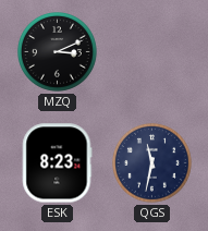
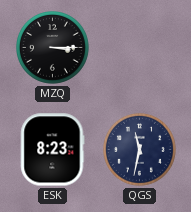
MZQ: 3:11 -> 3:15
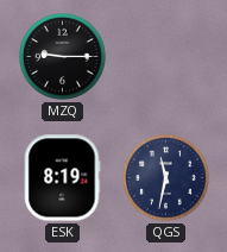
MZQ: 3:15 -> 9:15
ESK: 8:23 -> 8:19
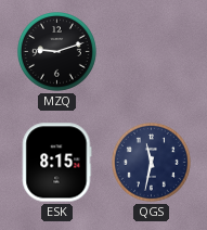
MZQ: 9:15 -> 9:12
ESK: 8:19 -> 8:15
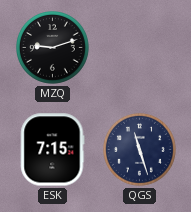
ESK: 8:15 -> 7:15
QGS: 11:32 -> 11:27
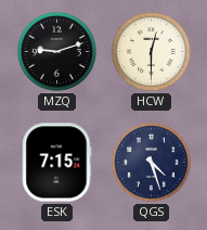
HCW: none -> 12:30
QGS: 11:27 -> 4:27
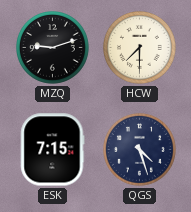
HCW: 12:30 -> 7:30
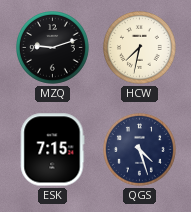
HCW: 7:30 -> 7:32
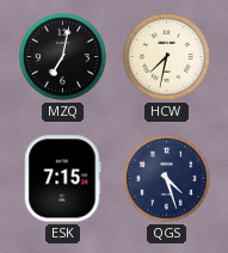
MZQ: 9:12 -> 7:02
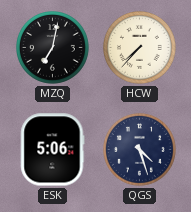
HCW: 7:32 -> 7:37
ESK: 7:15 -> 5:06
